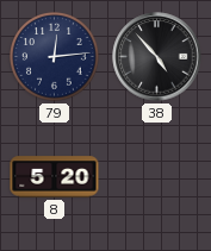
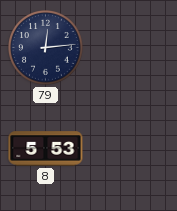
38: 4:53 -> none
8: 5:20 -> 5:53
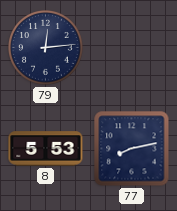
77: none -> 8:13
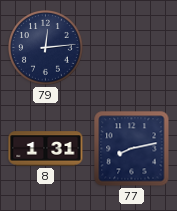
8: 5:53 -> 1:31
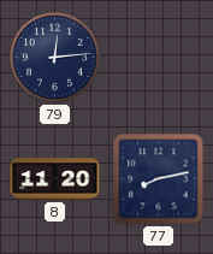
8: 1:31 -> 11:20
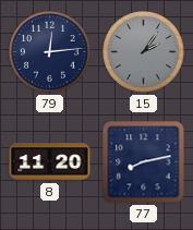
15: none -> 2:06
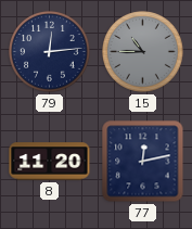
15: 2:06 -> 10:45
77: 8:13 -> 12:13
